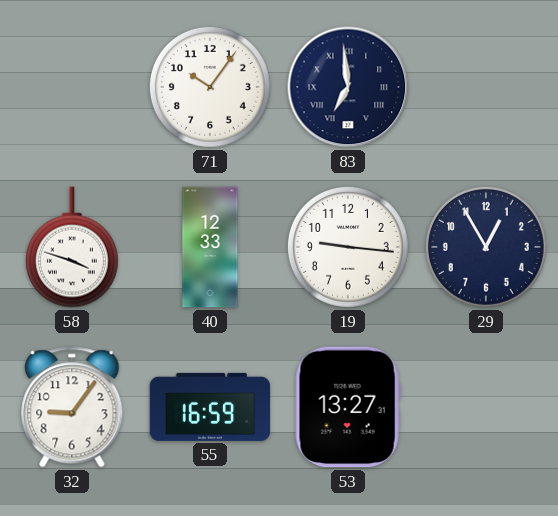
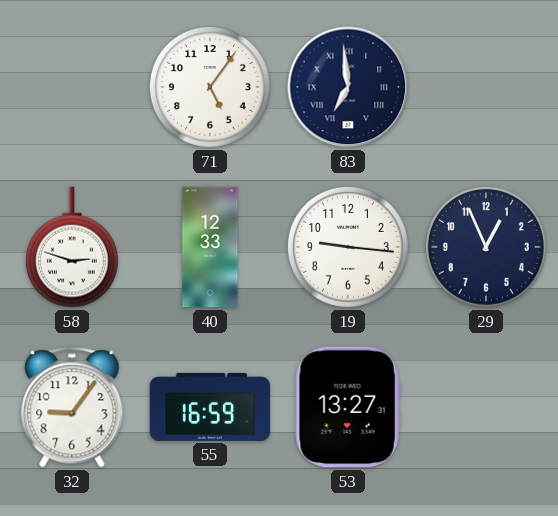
71: 10:06 -> 5:06
58: 3:48 -> 2:48
29: 12:55 -> 12:56
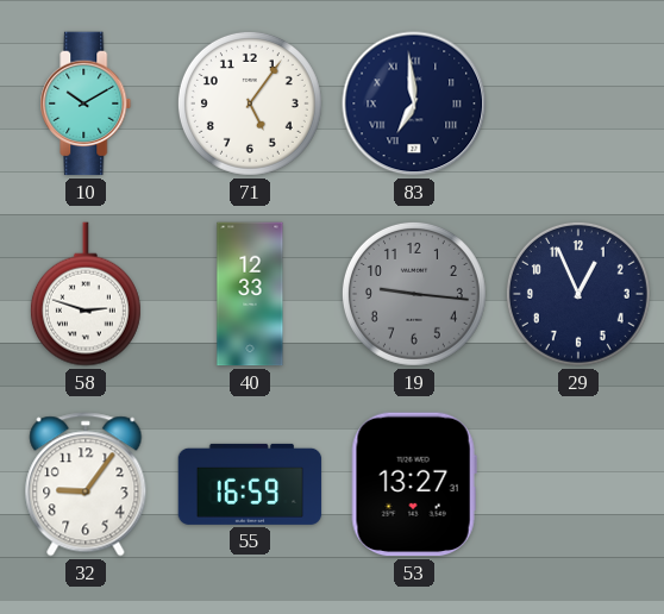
10: none -> 10:10
19 dial: white -> grey
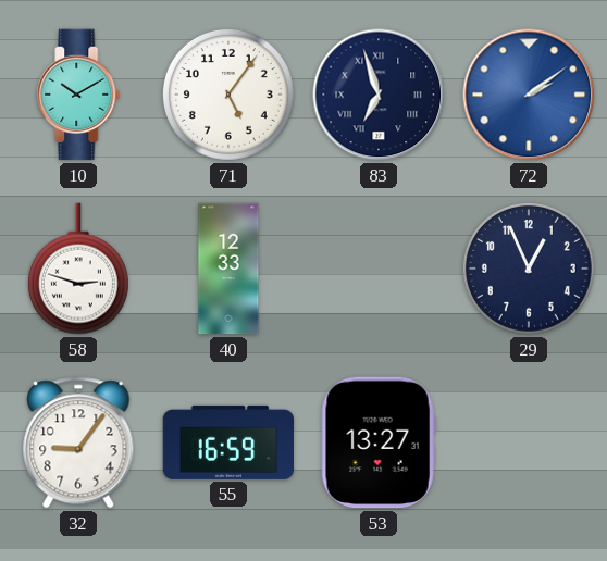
83: 6:59 -> 6:57
72: none -> 2:09
19: 9:16 -> none
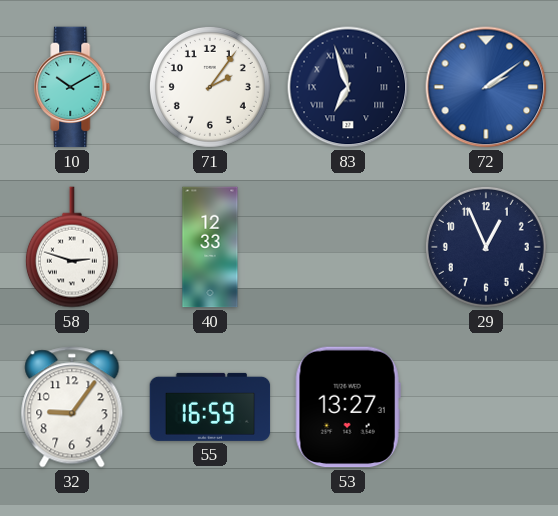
71: 5:06 -> 2:06
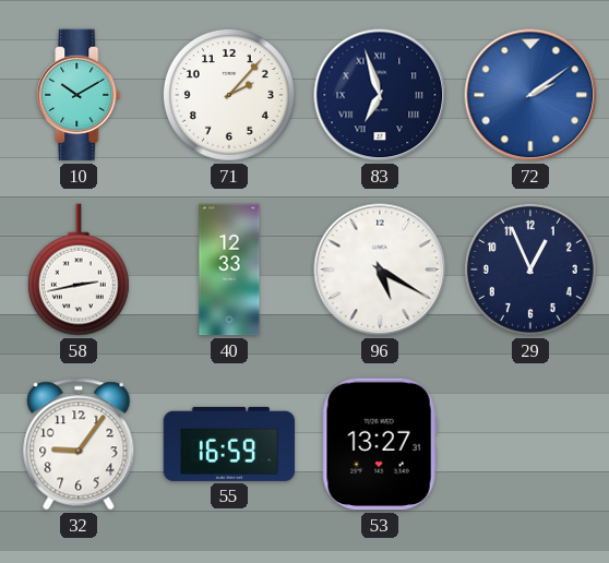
71: 2:06 -> 2:07
58: 2:48 -> 2:43
96: none -> 5:20
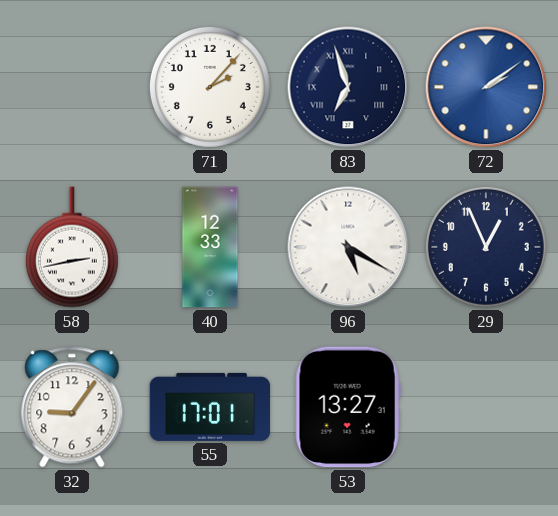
10: 10:10 -> none
55: 16:59 -> 17:01
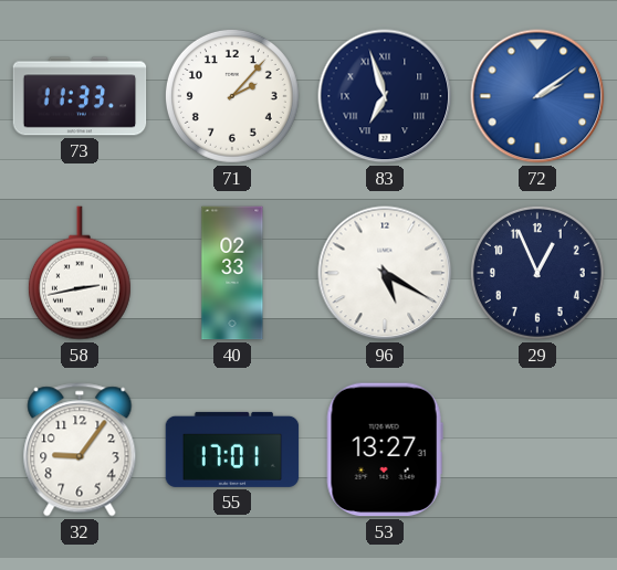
73: none -> 11:33
40: 12:33 -> 02:33
